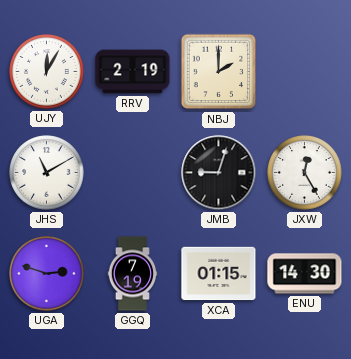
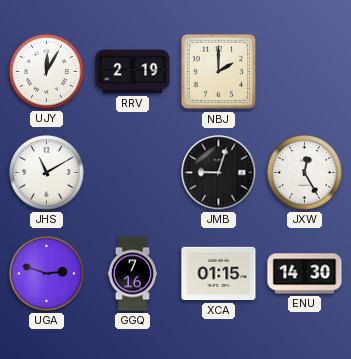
GGQ: 7:19 -> 7:16
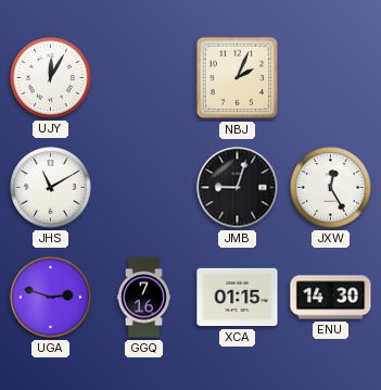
RRV: 2:19 -> none
NBJ: 2:00 -> 2:04
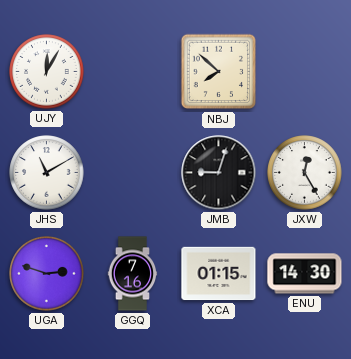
NBJ: 2:04 -> 7:52
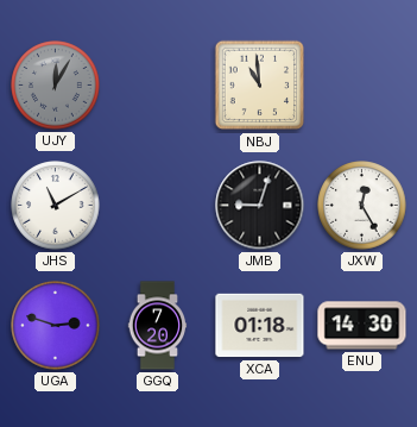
UJY dial: white -> grey
NBJ: 7:52 -> 10:59
GGQ: 7:16 -> 7:20
XCA: 01:15 -> 01:18
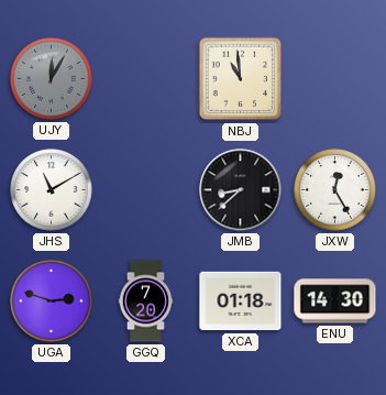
JMB: 9:03 -> 8:38
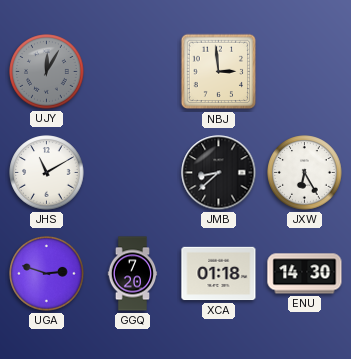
NBJ: 10:59 -> 2:59
JXW: 12:25 -> 6:25
